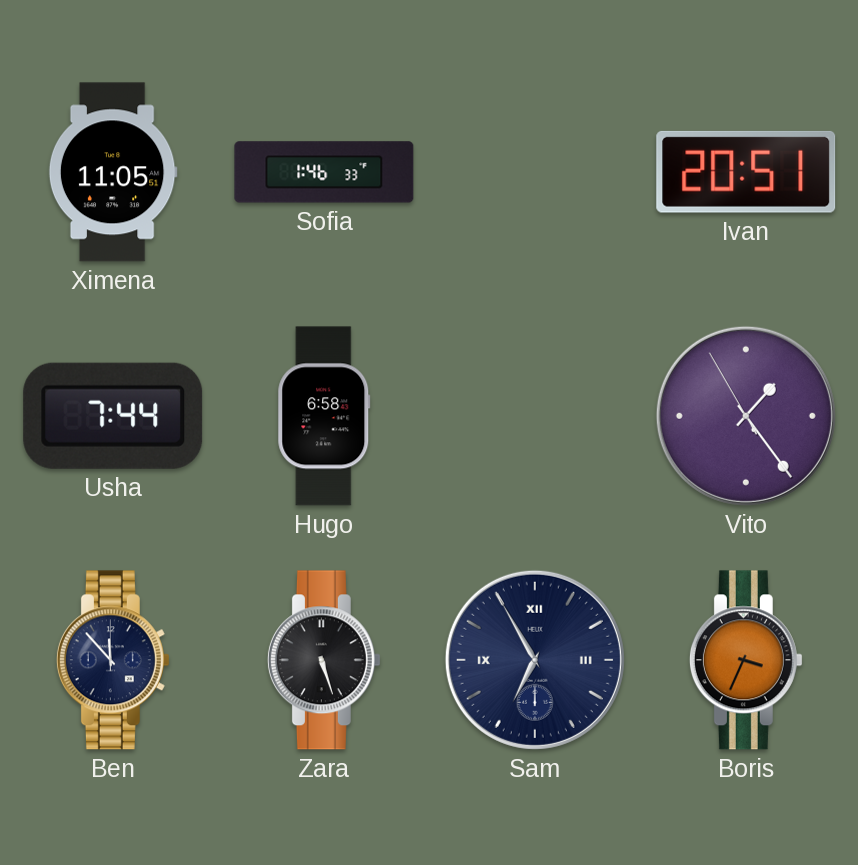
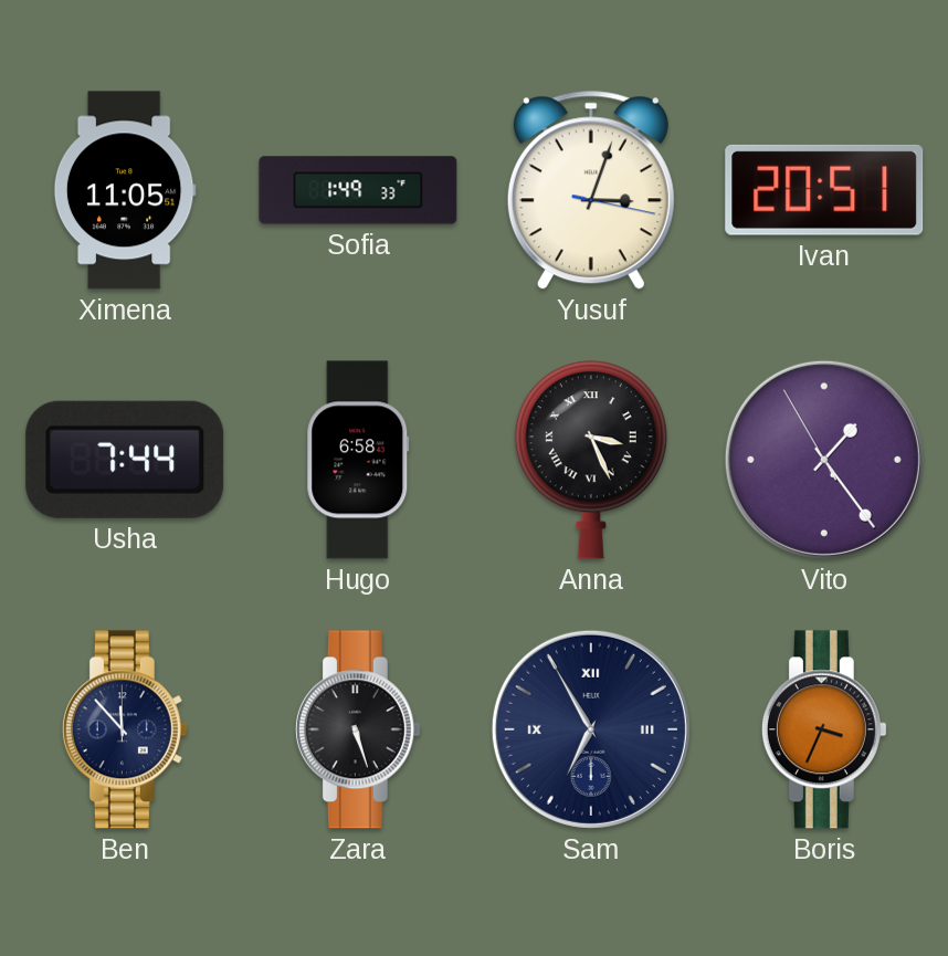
Sofia: 1:46 -> 1:49
Yusuf: none -> 3:03
Anna: none -> 3:26
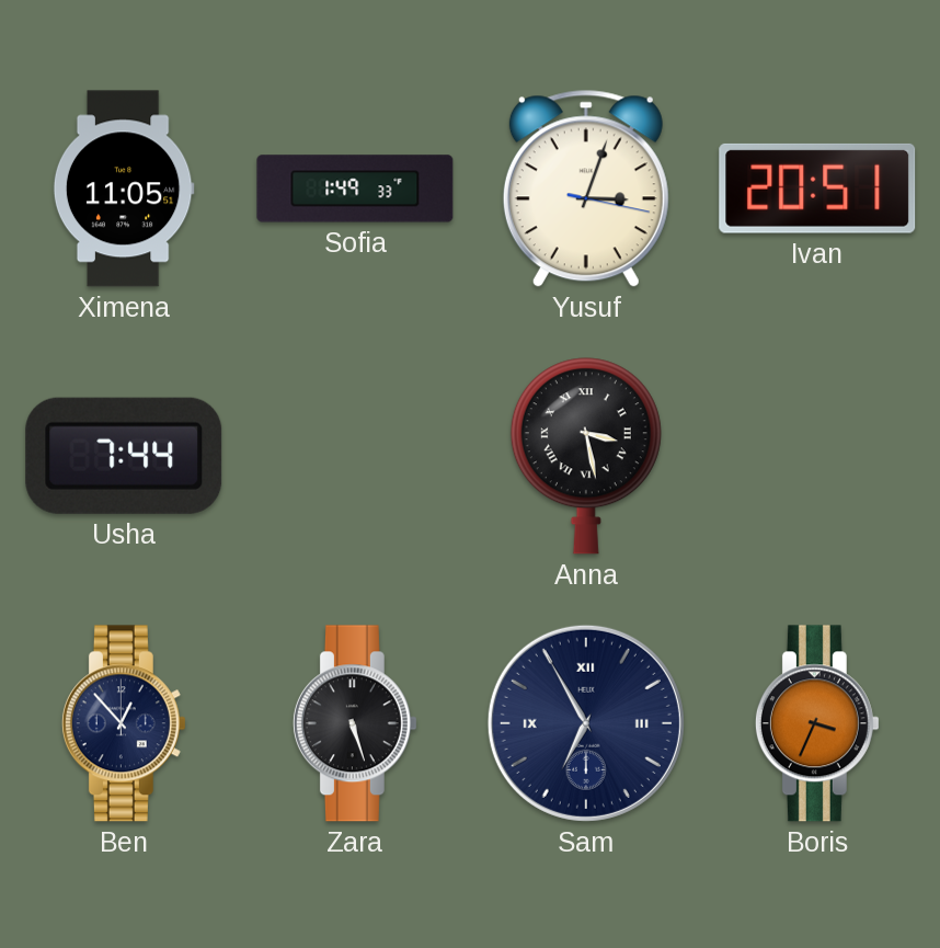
Hugo: 6:58 -> none
Anna: 3:26 -> 3:28
Vito: 1:23 -> none
Ben: 11:53 -> 12:53
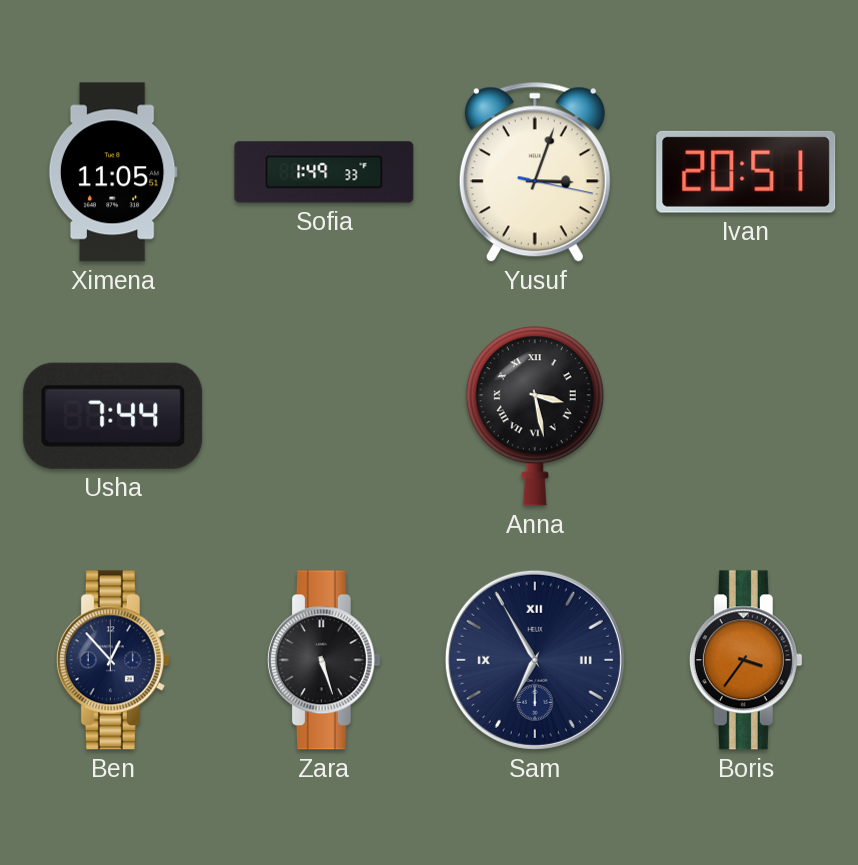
Boris: 3:34 -> 3:36
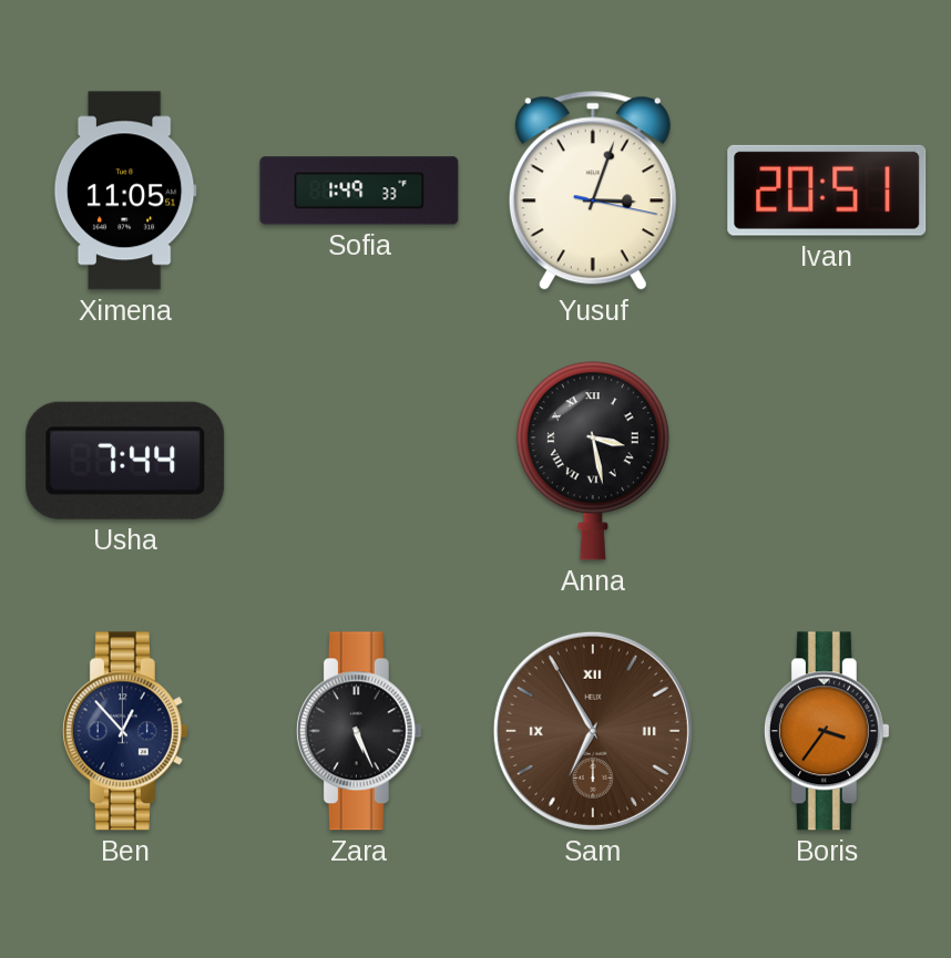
Zara: 5:27 -> 5:26
Sam dial: navy -> brown
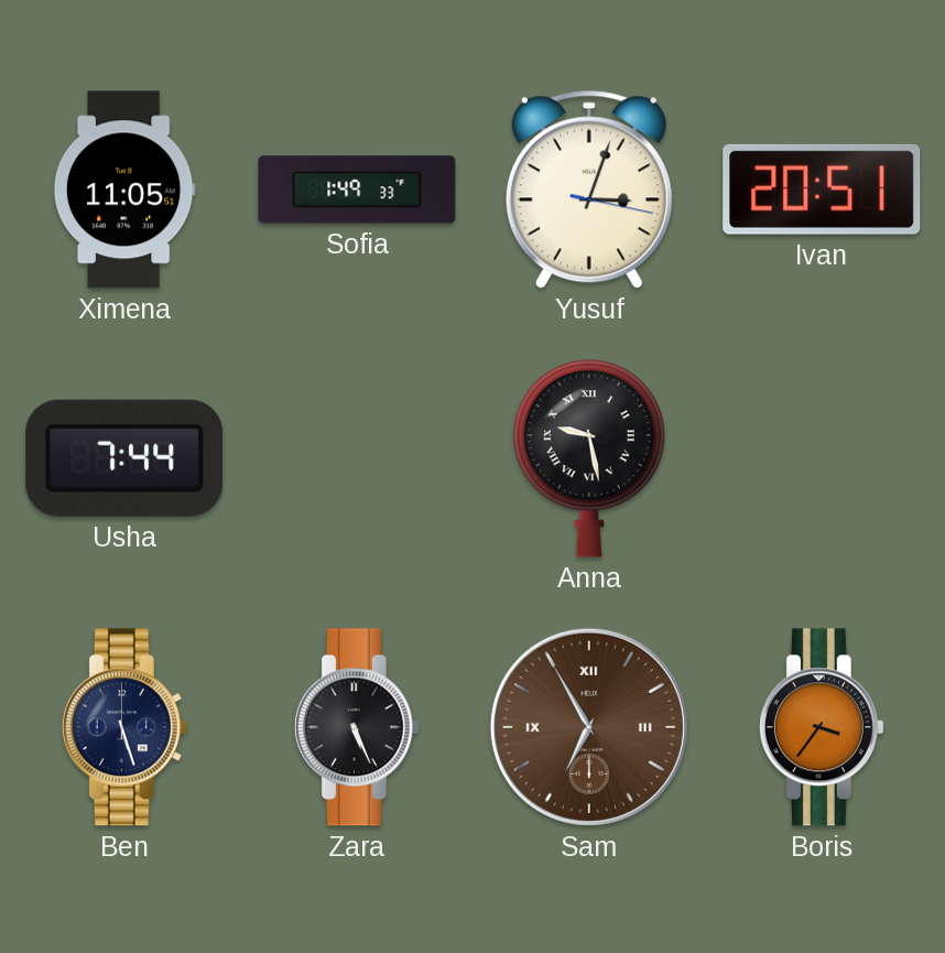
Anna: 3:28 -> 9:28
Ben: 12:53 -> 5:27
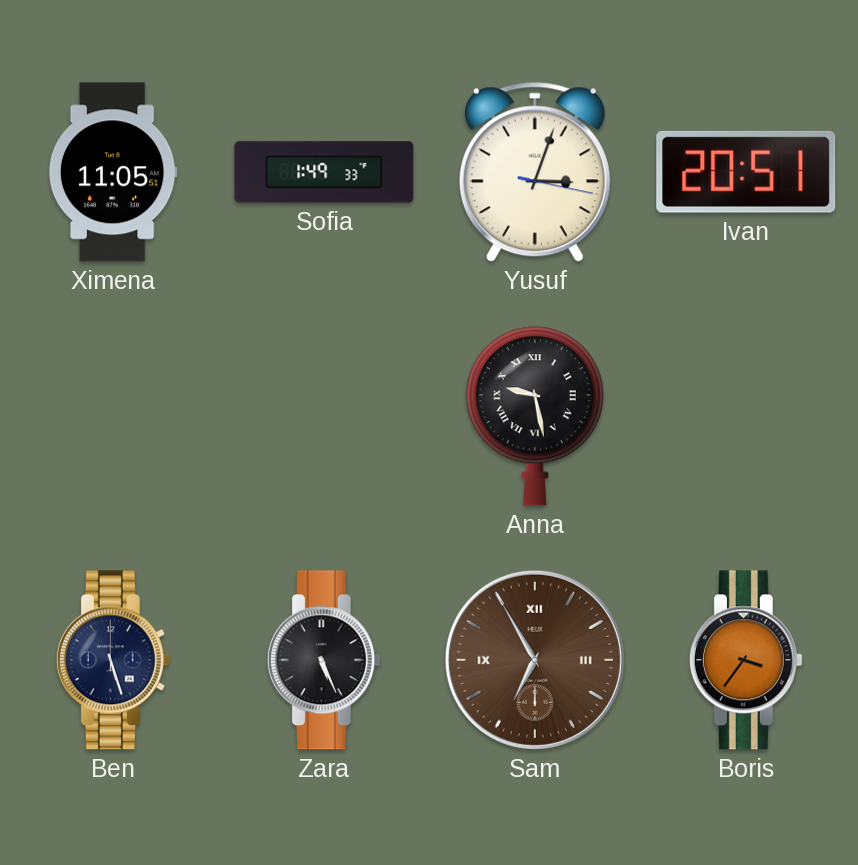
Usha: 7:44 -> none
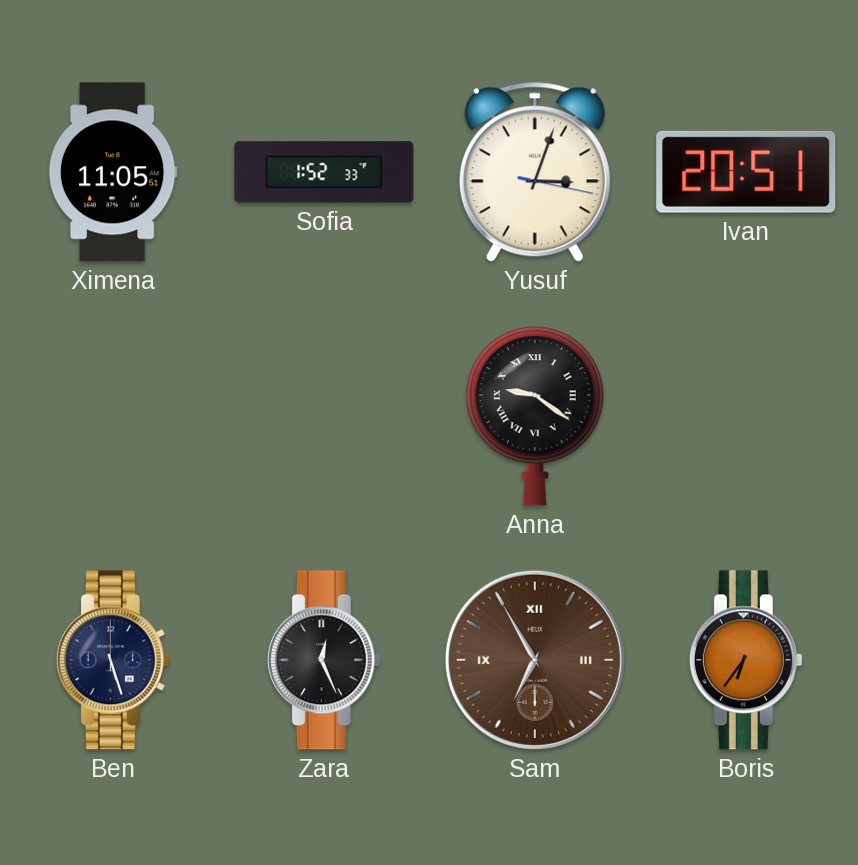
Sofia: 1:49 -> 1:52
Anna: 9:28 -> 9:21
Zara: 5:26 -> 12:26
Boris: 3:36 -> 6:36
